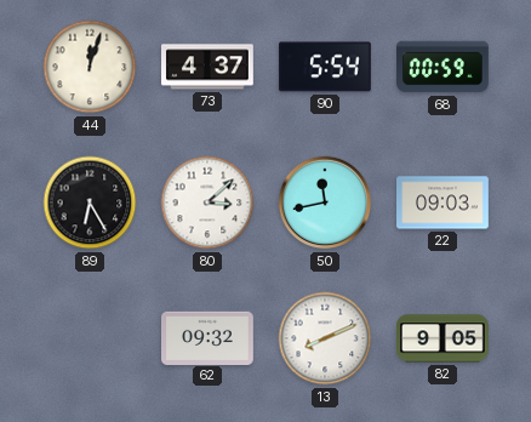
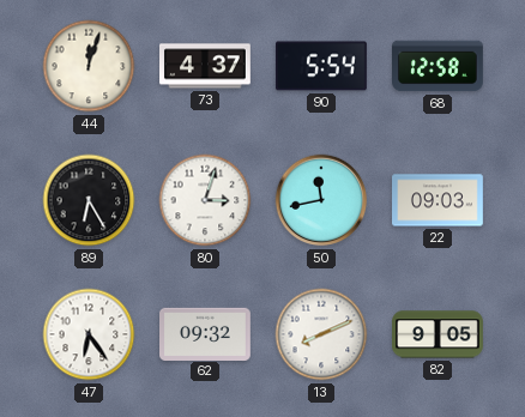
68: 00:59 -> 12:58
80: 3:08 -> 3:03
47: none -> 6:24
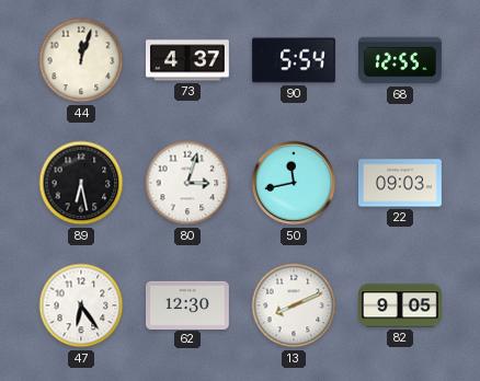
68: 12:58 -> 12:55
89: 6:25 -> 6:28
62: 09:32 -> 12:30
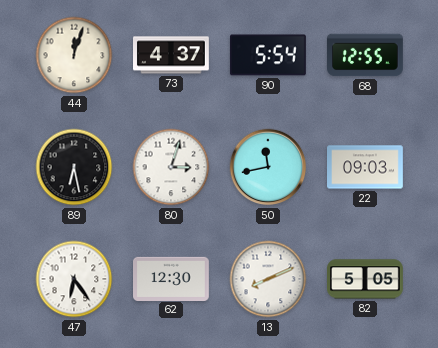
82: 9:05 -> 5:05
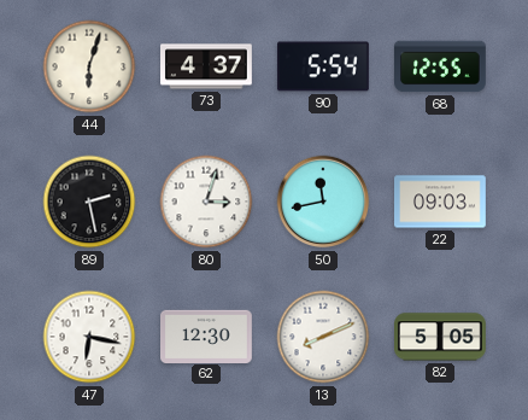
44: 12:03 -> 6:03
89: 6:28 -> 2:28
47: 6:24 -> 6:17
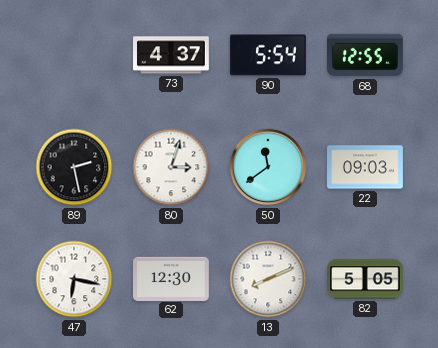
44: 6:03 -> none
50: 11:43 -> 11:39
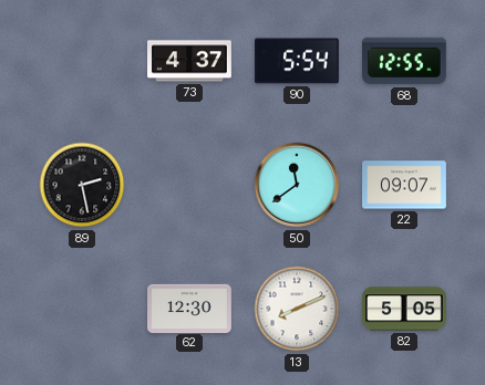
80: 3:03 -> none
22: 09:03 -> 09:07
47: 6:17 -> none
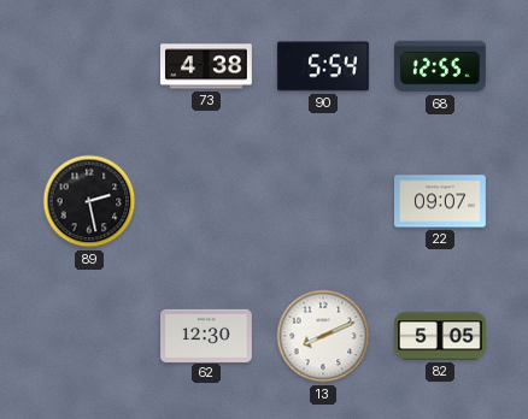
73: 4:37 -> 4:38
50: 11:39 -> none
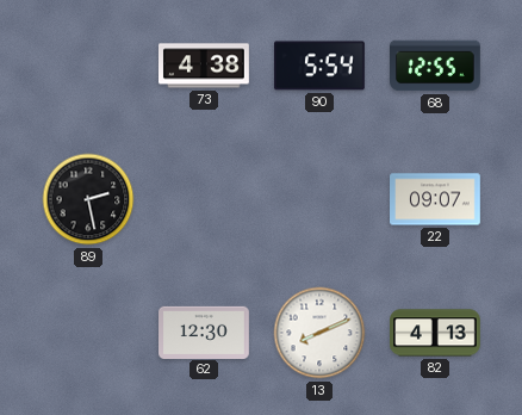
82: 5:05 -> 4:13
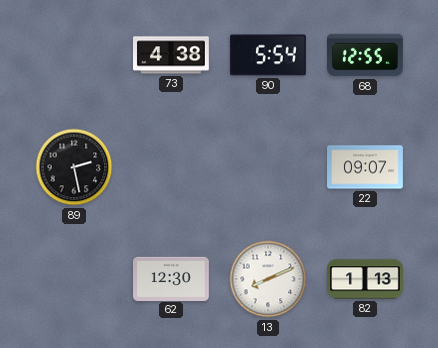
82: 4:13 -> 1:13
